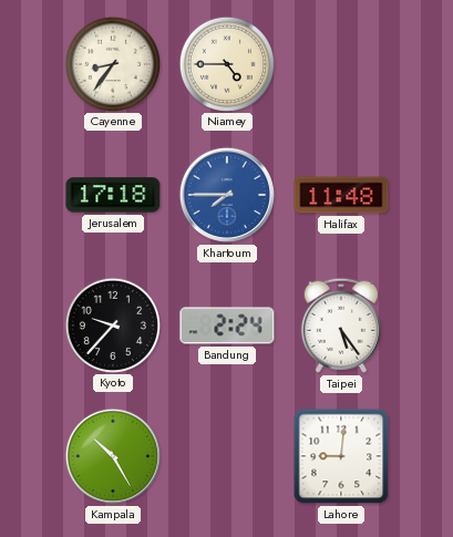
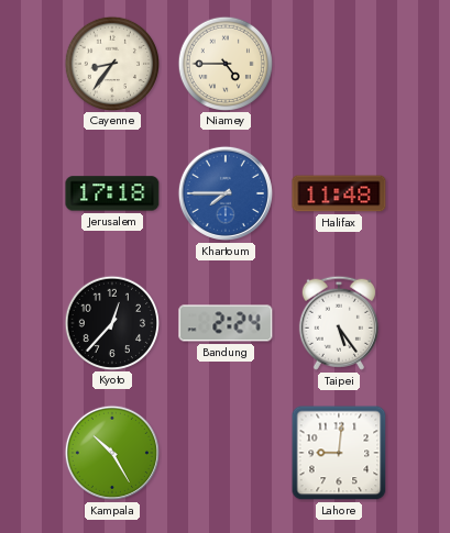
Kyoto: 9:37 -> 12:37
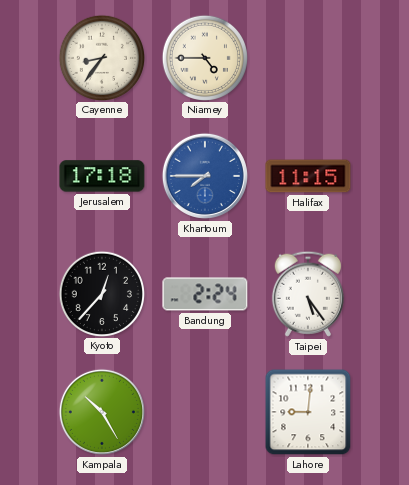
Halifax: 11:48 -> 11:15
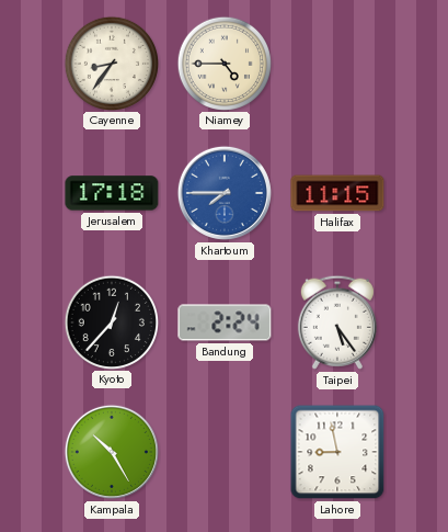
Lahore: 9:01 -> 8:58
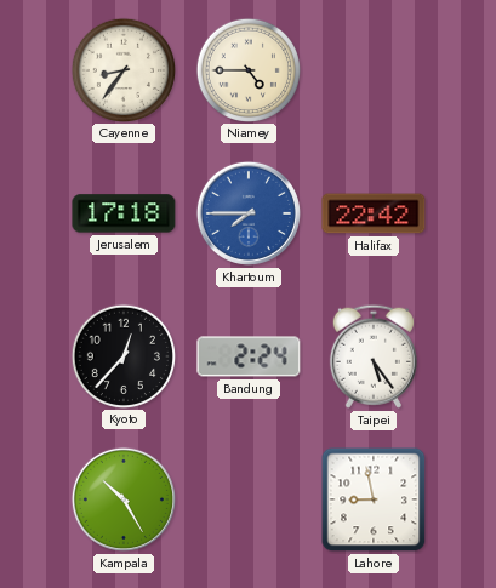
Halifax: 11:15 -> 22:42
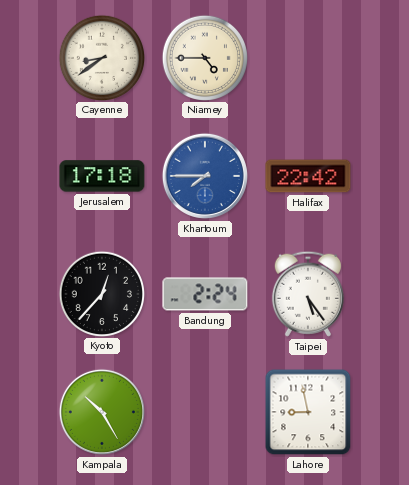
Cayenne: 8:36 -> 8:39
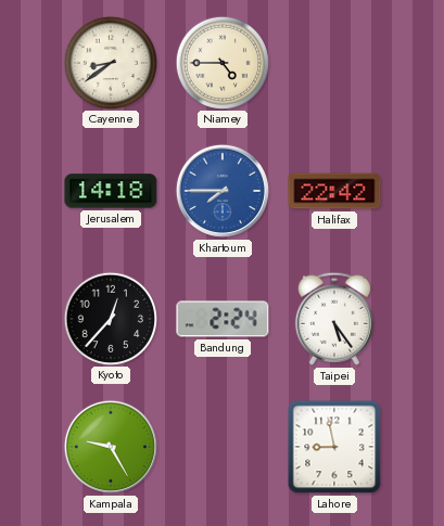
Jerusalem: 17:18 -> 14:18
Kampala: 10:25 -> 9:25
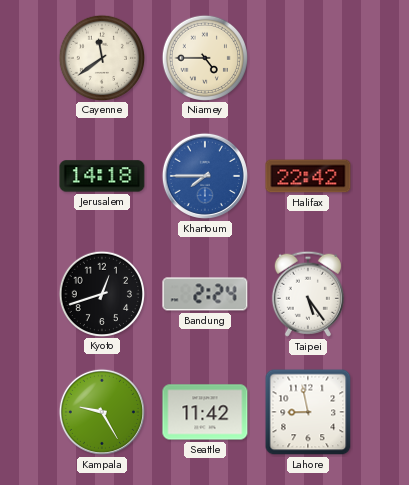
Cayenne: 8:39 -> 11:39
Kyoto: 12:37 -> 12:42
Seattle: none -> 11:42
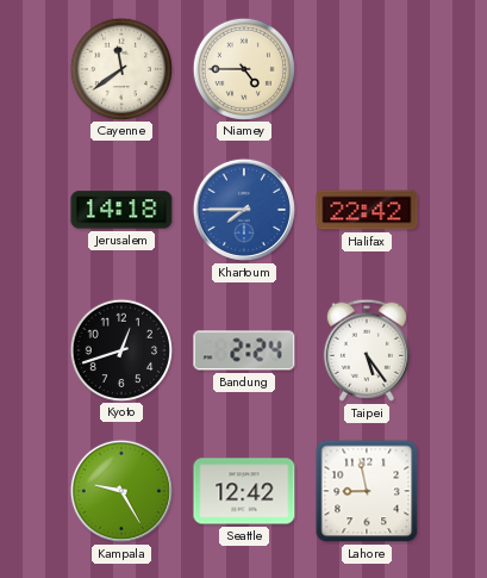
Seattle: 11:42 -> 12:42
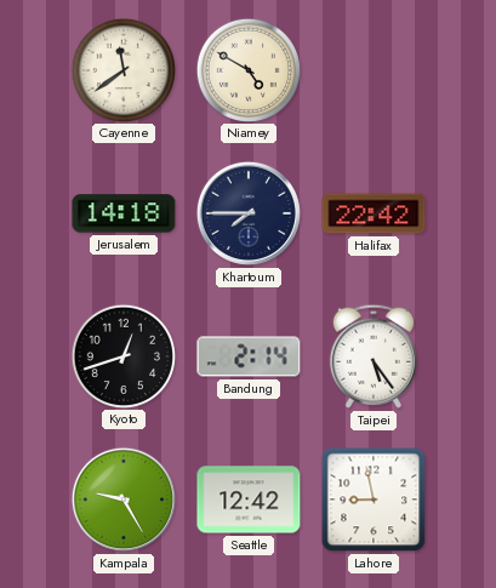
Niamey: 4:45 -> 4:50
Khartoum dial: blue -> navy
Bandung: 2:24 -> 2:14
